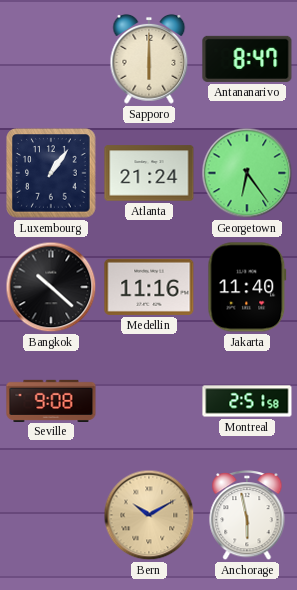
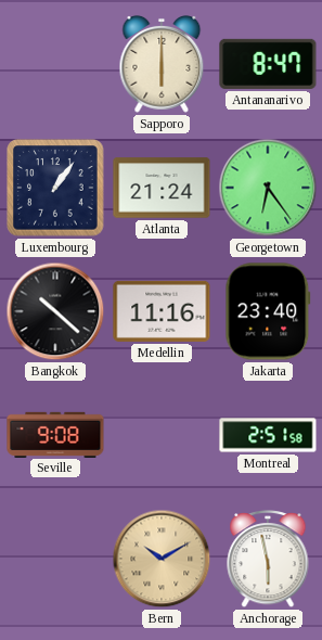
Jakarta: 11:40 -> 23:40
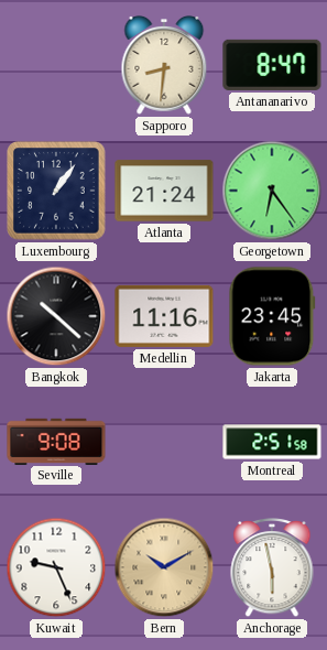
Sapporo: 6:00 -> 8:31
Jakarta: 23:40 -> 23:45
Kuwait: none -> 9:26
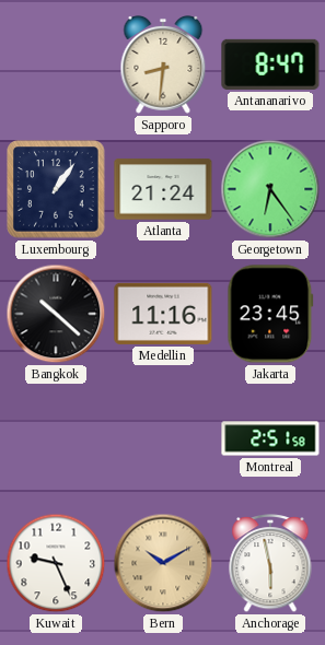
Seville: 9:08 -> none
